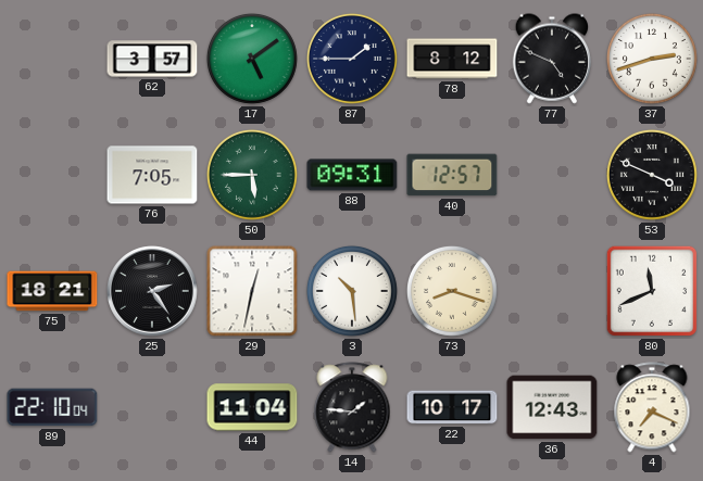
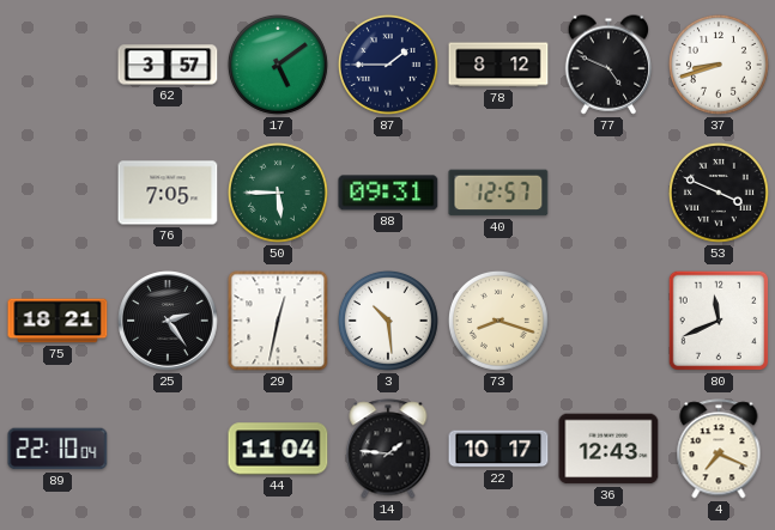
37: 2:42 -> 8:42
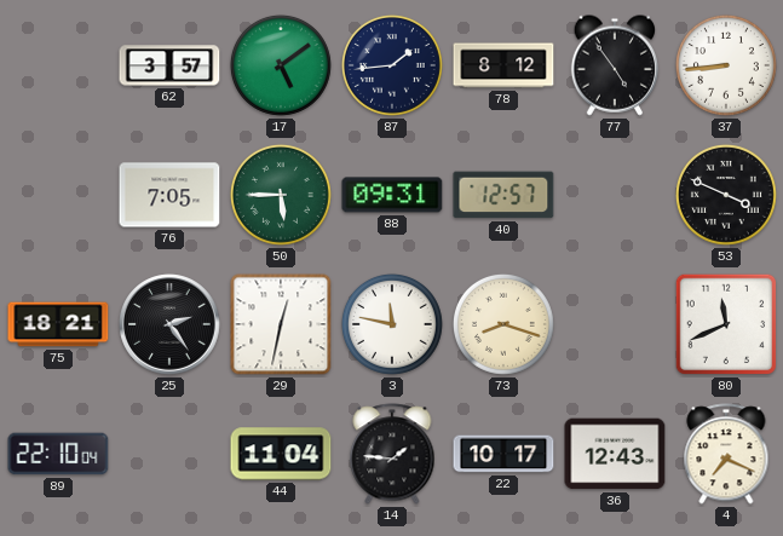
87: 1:45 -> 1:44
77: 4:49 -> 4:54
37: 8:42 -> 8:44
3: 10:29 -> 11:47
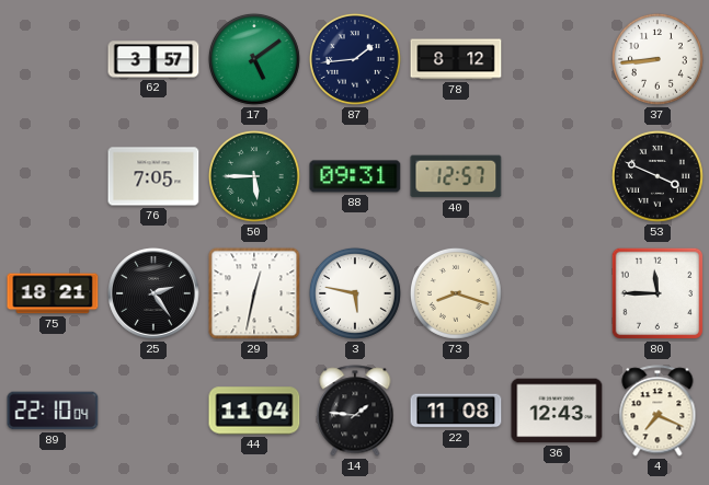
77: 4:54 -> none
3: 11:47 -> 5:47
80: 11:41 -> 11:45
22: 10:17 -> 11:08
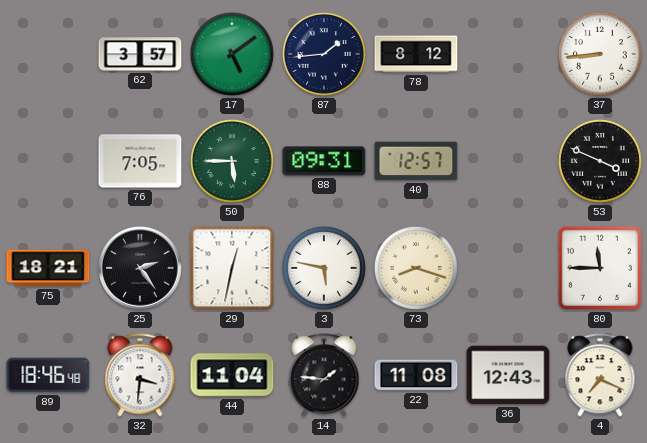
89: 22:10 -> 18:46
32: none -> 3:31
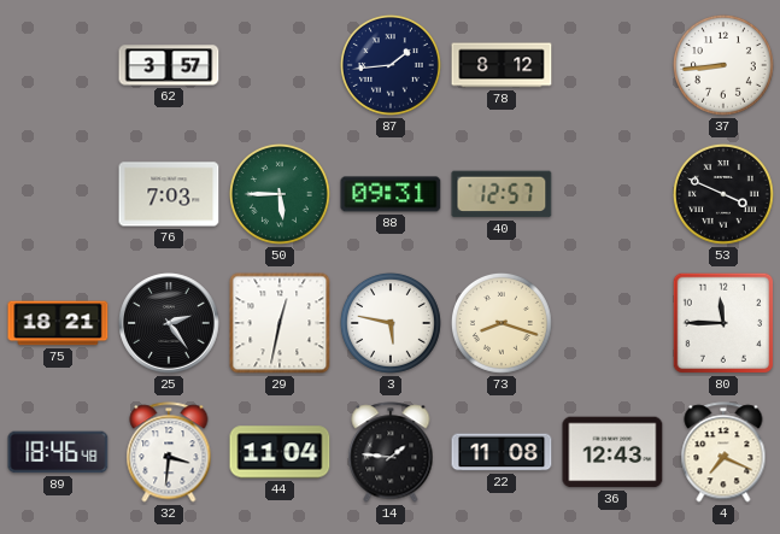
17: 5:09 -> none
76: 7:05 -> 7:03
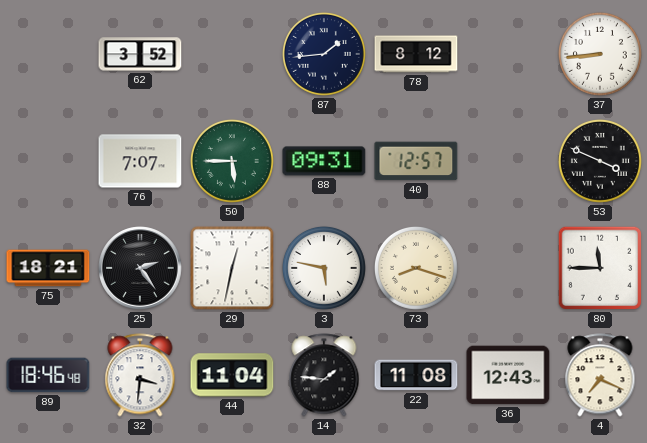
62: 3:57 -> 3:52
76: 7:03 -> 7:07
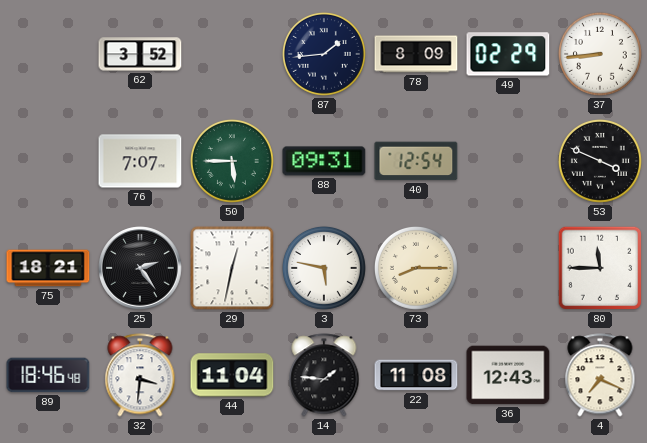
78: 8:12 -> 8:09
49: none -> 02:29
40: 12:57 -> 12:54
73: 8:18 -> 8:15
